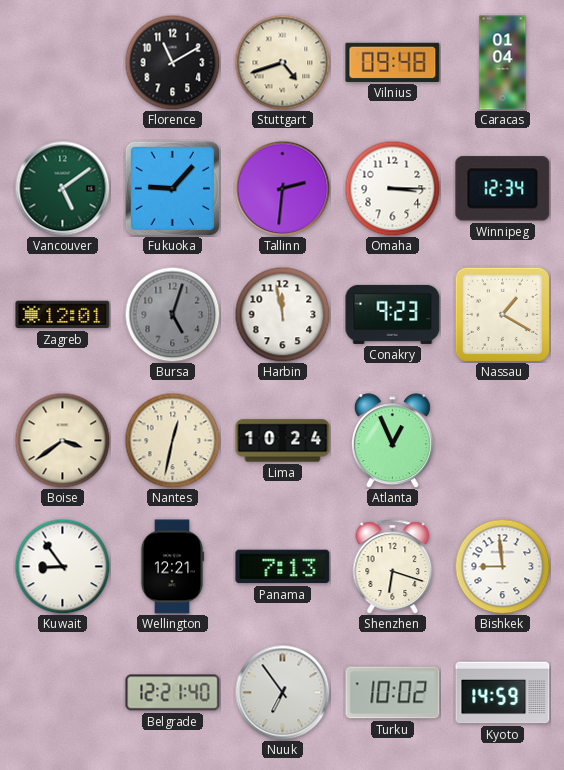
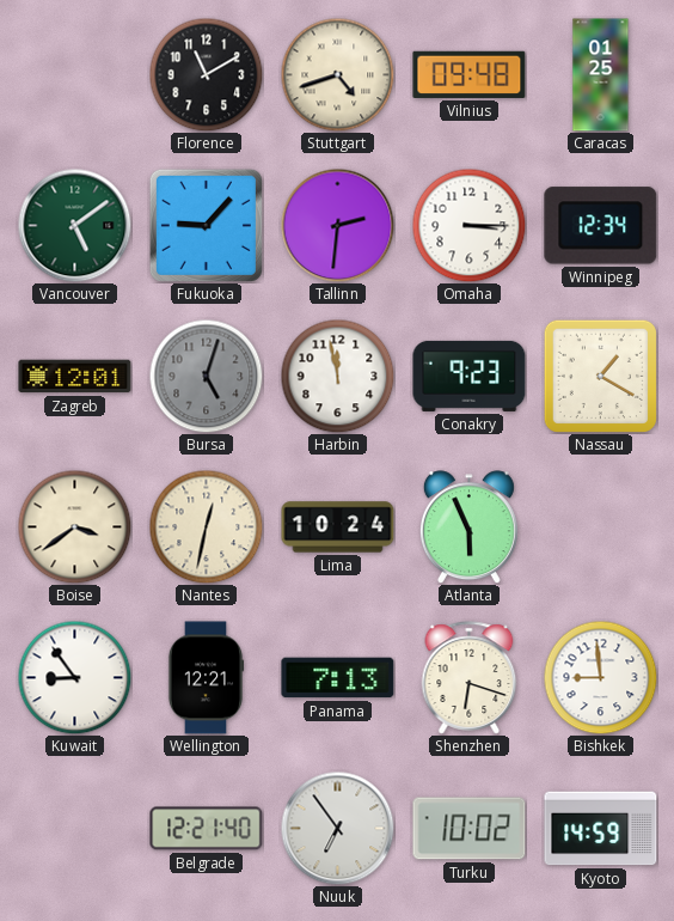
Caracas: 01:04 -> 01:25
Atlanta: 12:56 -> 5:56
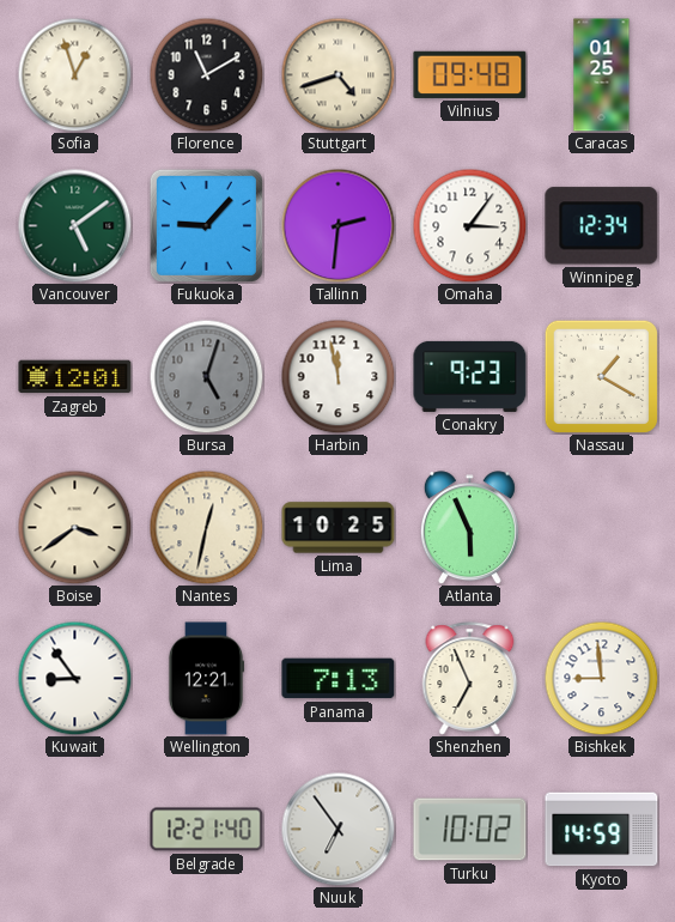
Sofia: none -> 12:57
Omaha: 3:15 -> 3:06
Lima: 10:24 -> 10:25
Shenzhen: 6:18 -> 6:56
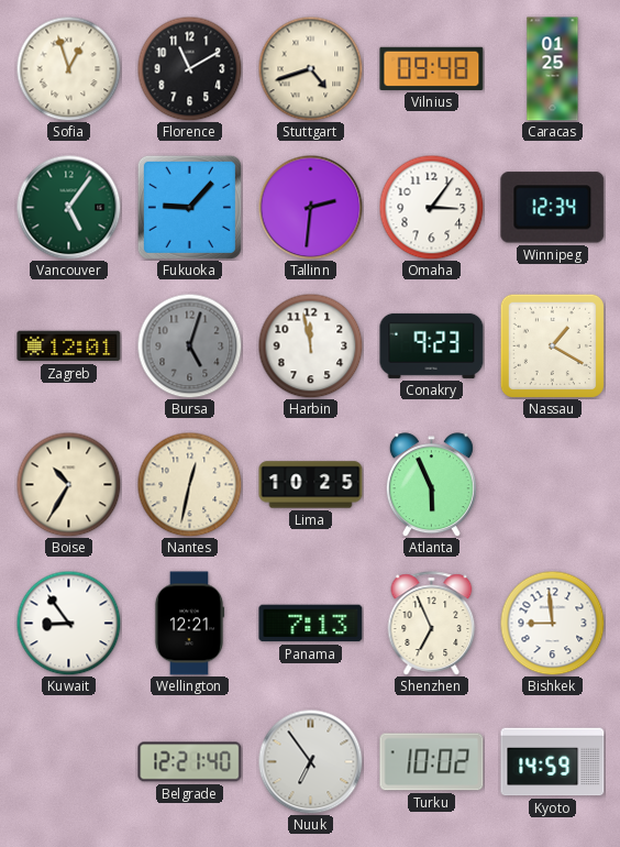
Vancouver: 5:09 -> 5:06
Boise: 3:39 -> 10:35
